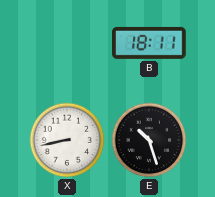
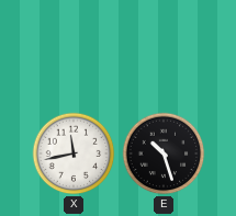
B: 18:11 -> none
X: 8:43 -> 11:43
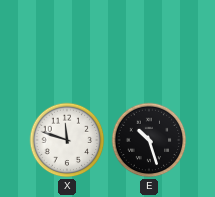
X: 11:43 -> 11:48
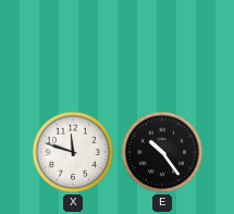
E: 10:27 -> 10:24
